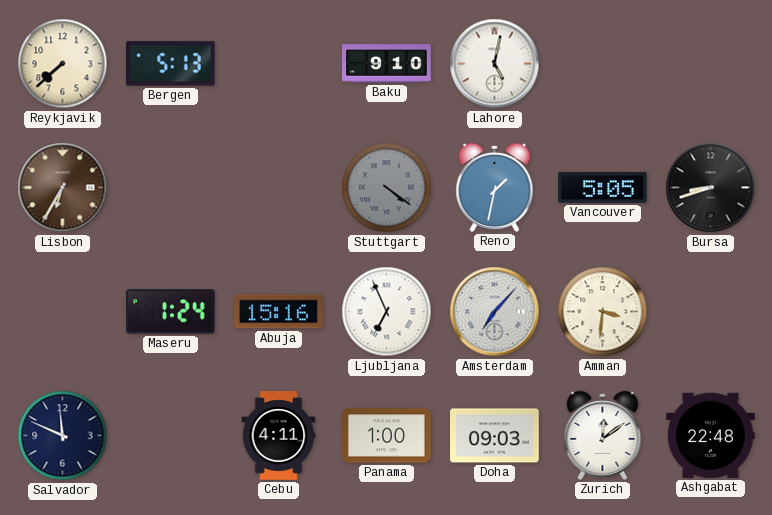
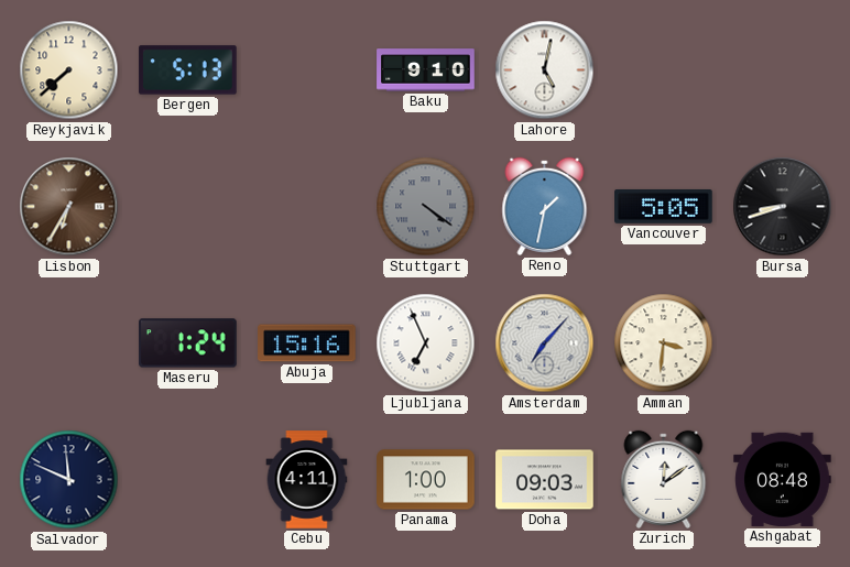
Ashgabat: 22:48 -> 08:48
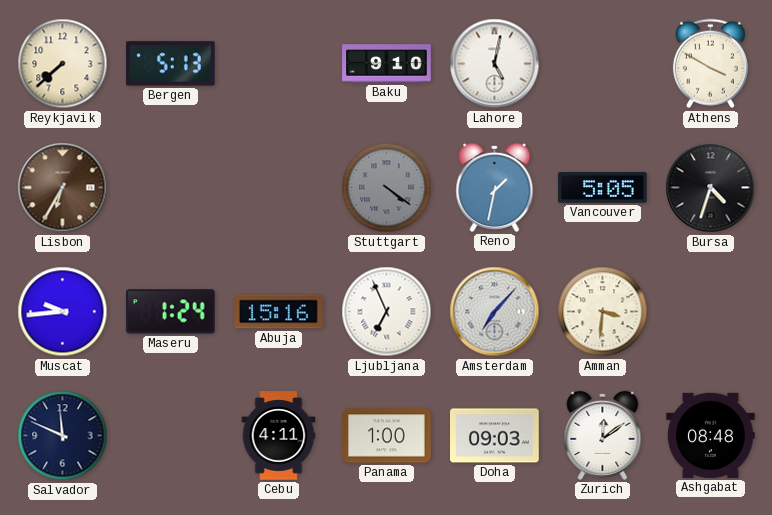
Athens: none -> 3:50
Bursa: 8:42 -> 4:33
Muscat: none -> 9:44
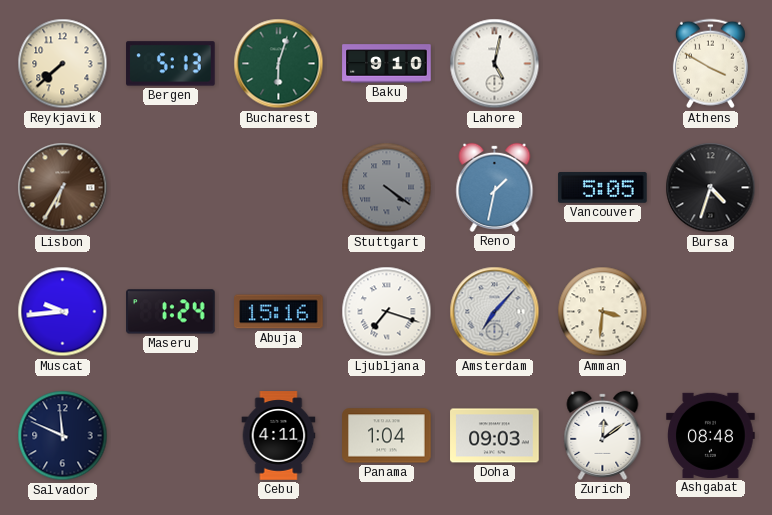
Bucharest: none -> 6:03
Ljubljana: 6:56 -> 7:18
Panama: 1:00 -> 1:04
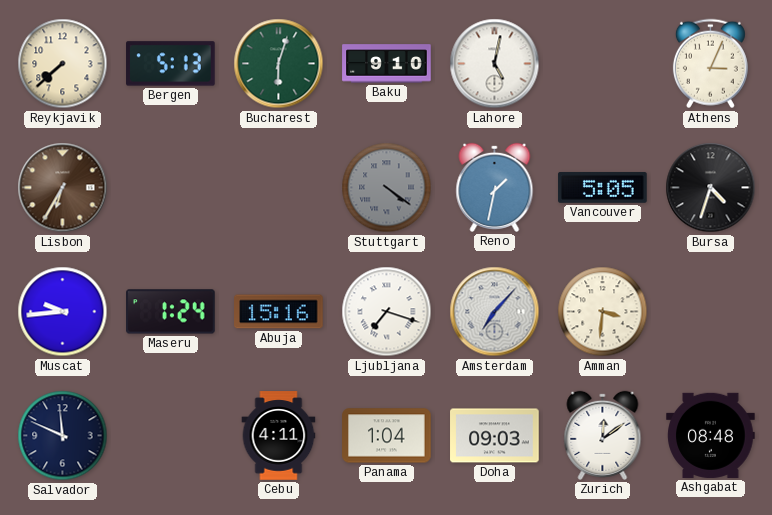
Athens: 3:50 -> 3:04
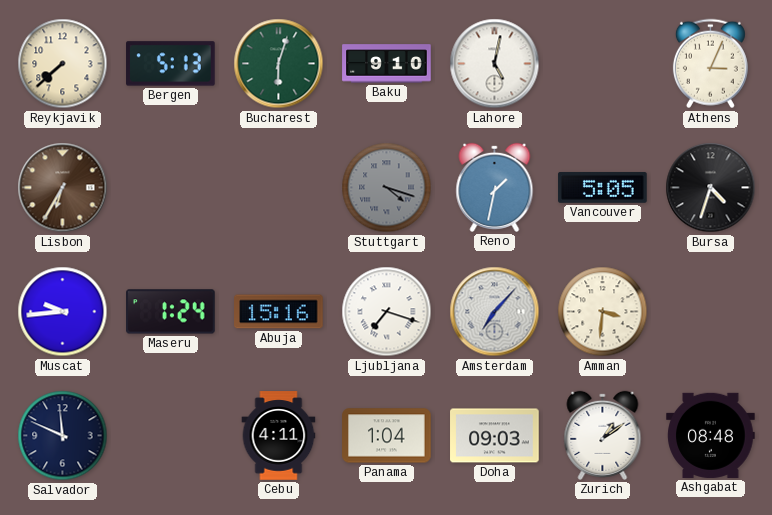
Stuttgart: 4:21 -> 4:18
Zurich: 12:09 -> 1:09
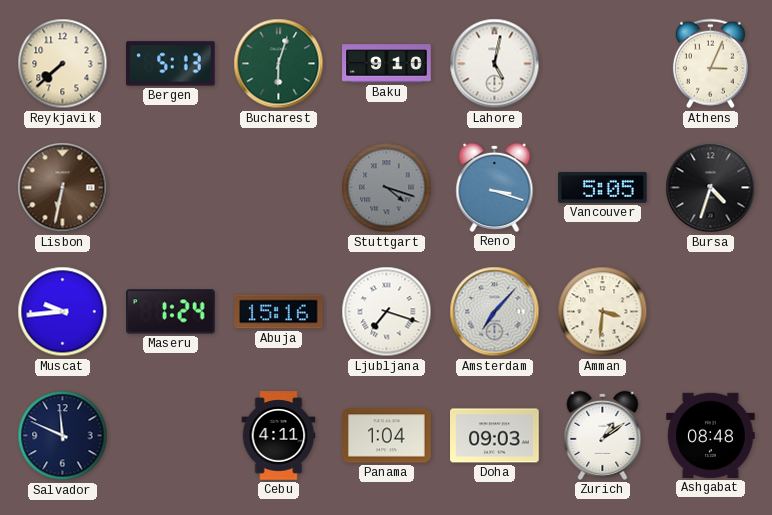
Lisbon: 6:35 -> 6:32
Reno: 1:32 -> 3:18
